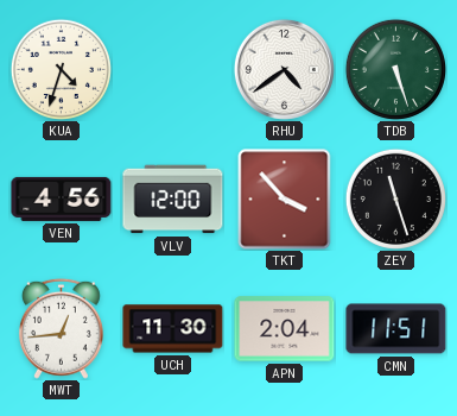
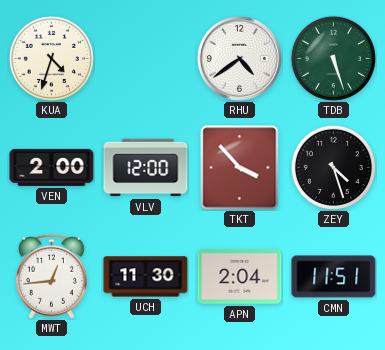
VEN: 4:56 -> 2:00
ZEY: 11:27 -> 4:27
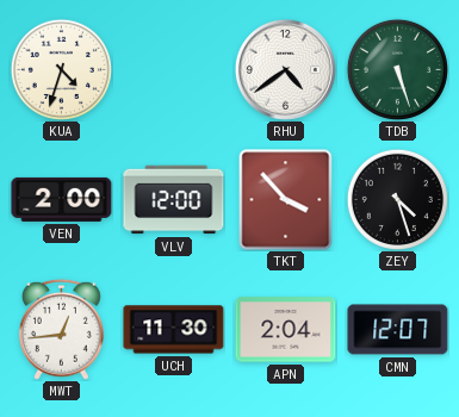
CMN: 11:51 -> 12:07
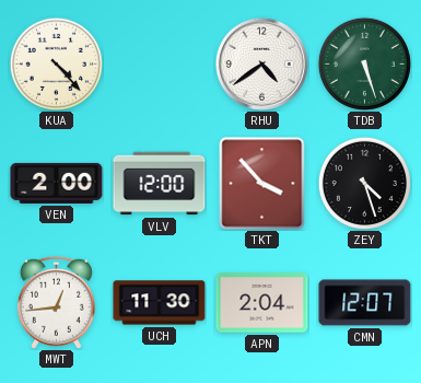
KUA: 4:33 -> 4:23
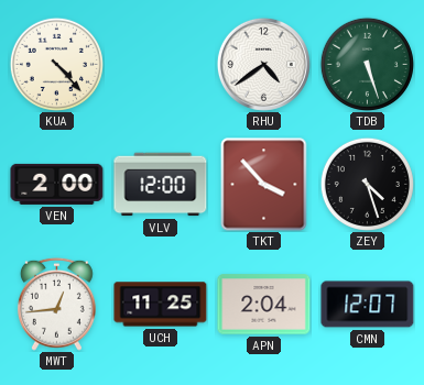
UCH: 11:30 -> 11:25
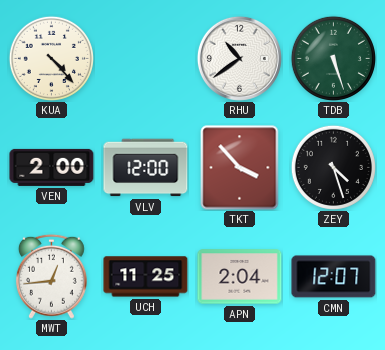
RHU: 4:39 -> 10:39
